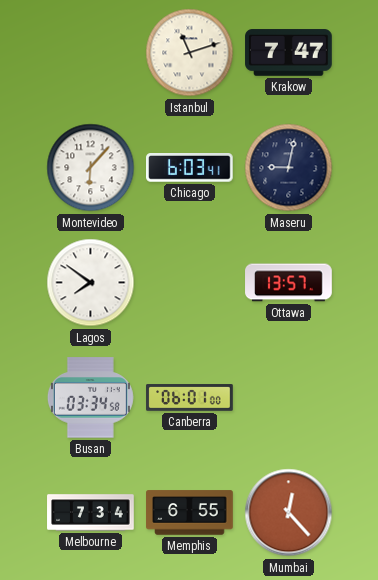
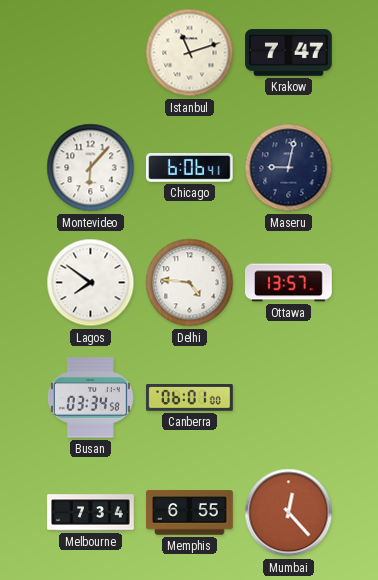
Chicago: 6:03 -> 6:06
Delhi: none -> 4:46
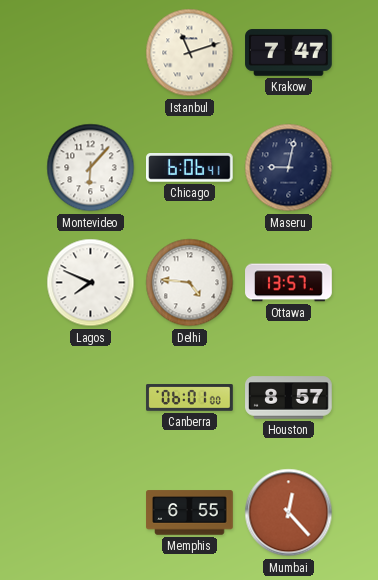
Lagos: 7:51 -> 7:49
Busan: 03:34 -> none
Houston: none -> 8:57
Melbourne: 7:34 -> none
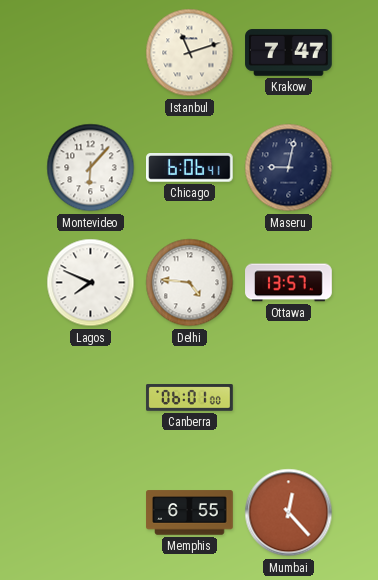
Houston: 8:57 -> none
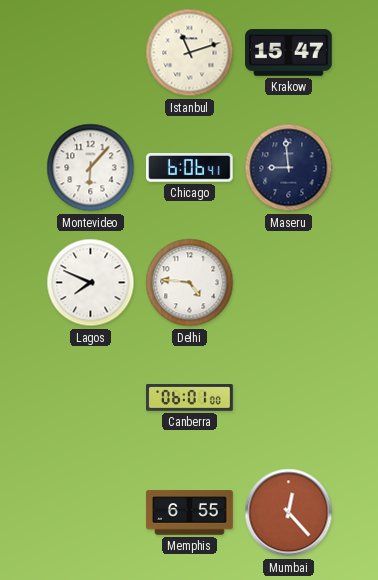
Krakow: 7:47 -> 15:47
Maseru: 9:02 -> 8:59
Ottawa: 13:57 -> none
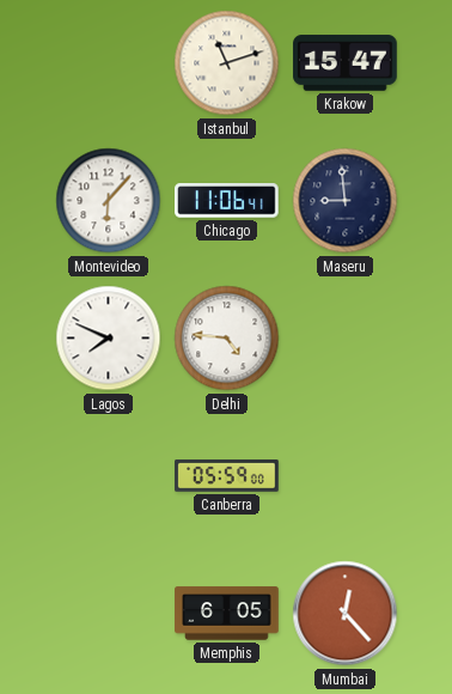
Chicago: 6:06 -> 11:06
Canberra: 06:01 -> 05:59
Memphis: 6:55 -> 6:05
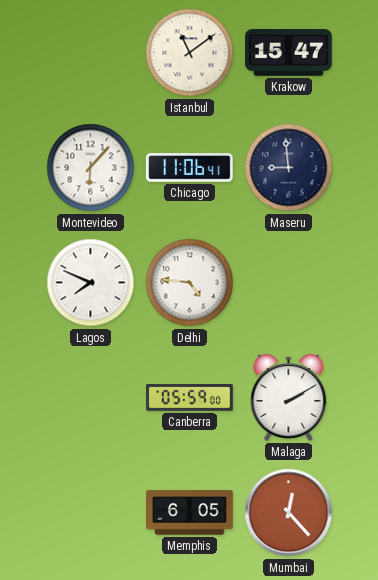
Istanbul: 11:12 -> 11:09
Malaga: none -> 2:10
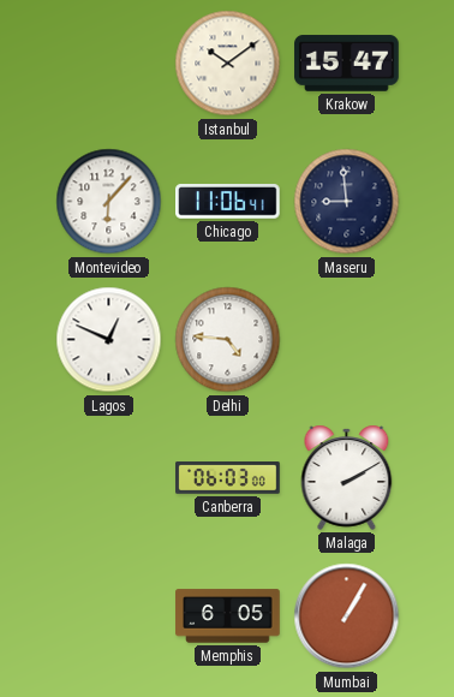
Istanbul: 11:09 -> 10:09
Lagos: 7:49 -> 12:49
Canberra: 05:59 -> 06:03
Mumbai: 12:23 -> 1:05
